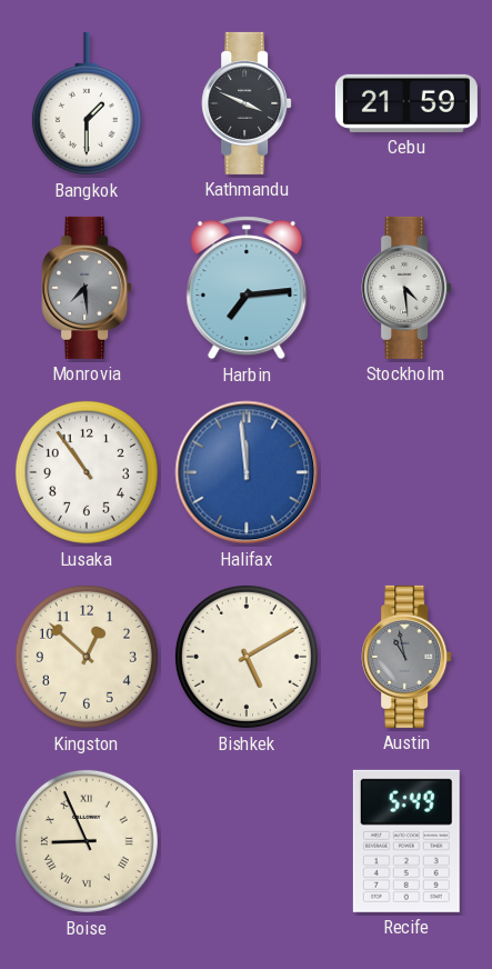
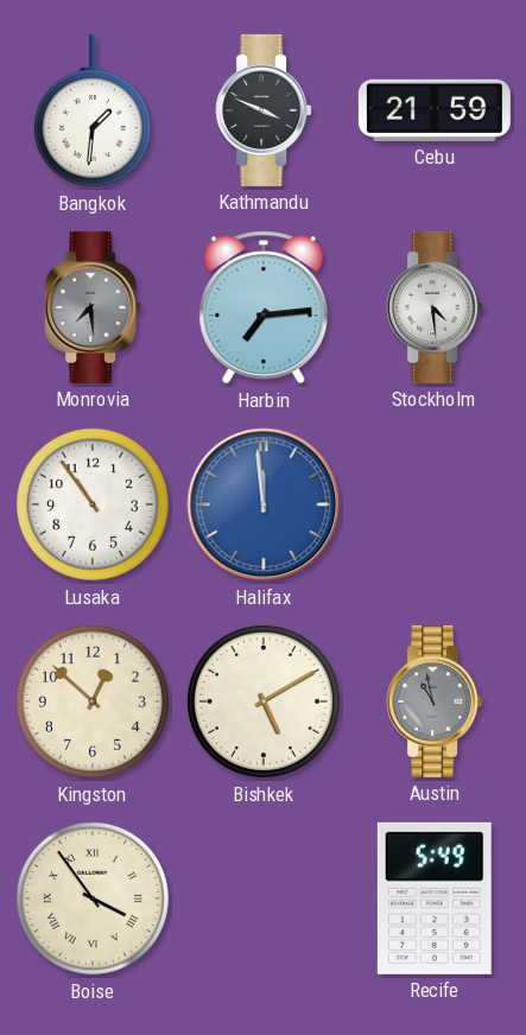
Bangkok: 1:30 -> 1:31
Boise: 8:56 -> 3:54
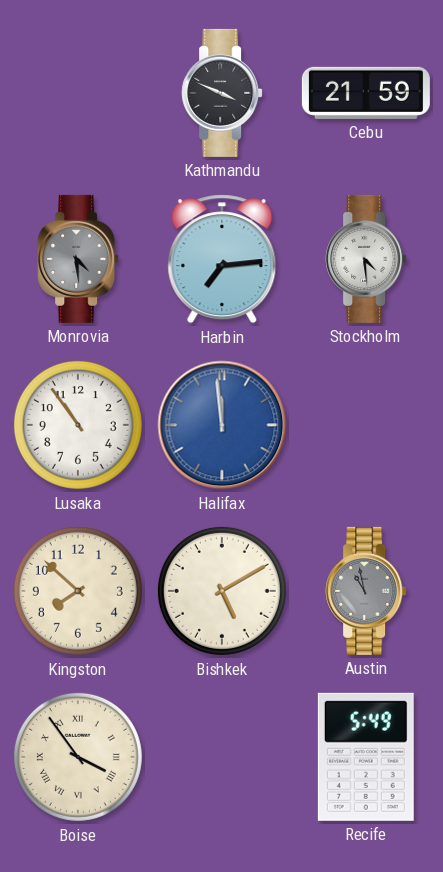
Bangkok: 1:31 -> none
Monrovia: 7:29 -> 4:29
Kingston: 12:52 -> 7:52
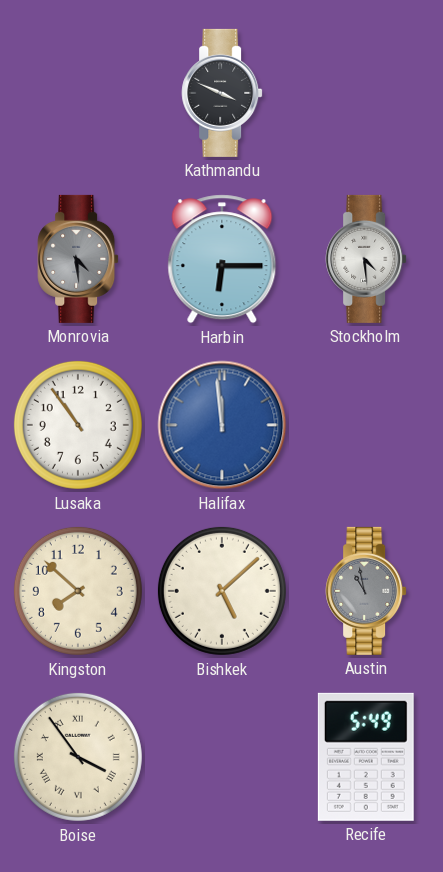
Cebu: 21:59 -> none
Harbin: 7:14 -> 6:15
Bishkek: 5:10 -> 5:08
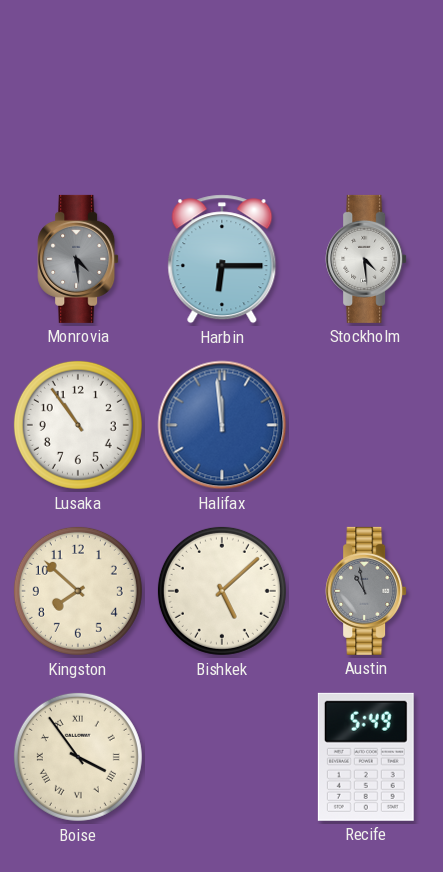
Kathmandu: 3:49 -> none
